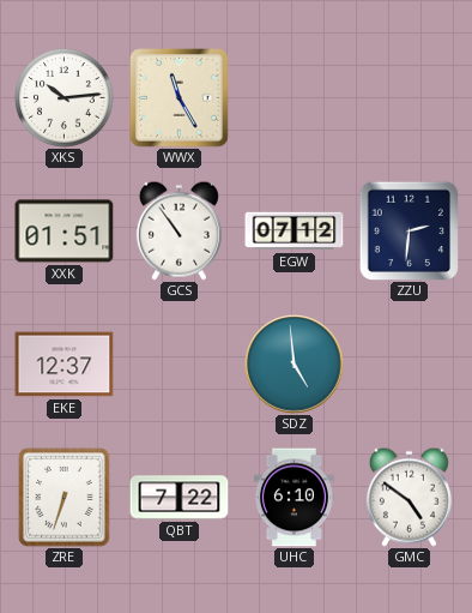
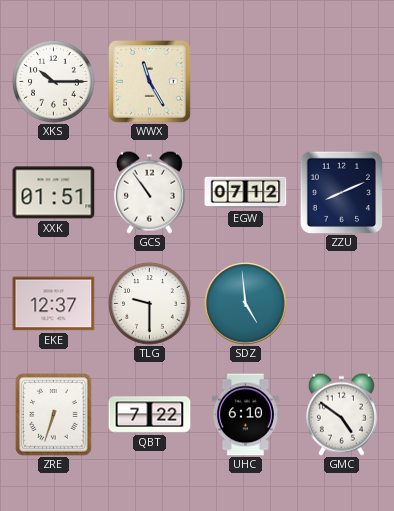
XKS: 10:14 -> 10:15
ZZU: 2:31 -> 8:11
TLG: none -> 9:30
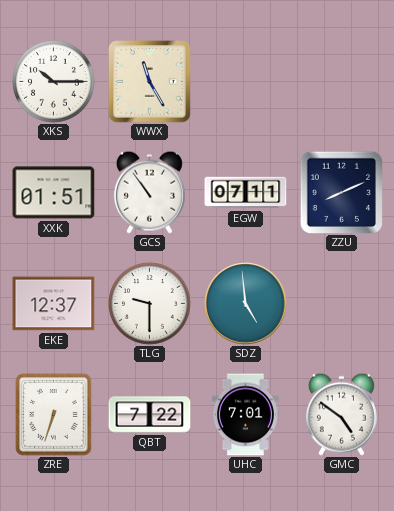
EGW: 07:12 -> 07:11
UHC: 6:10 -> 7:01
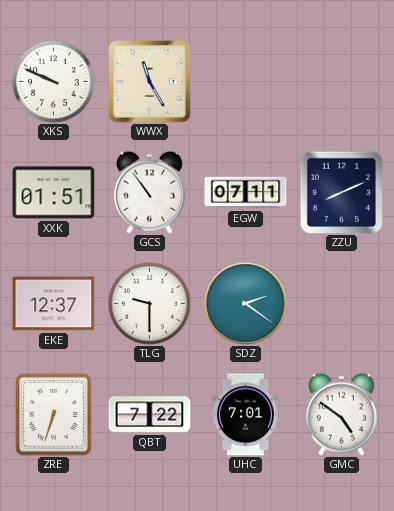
XKS: 10:15 -> 9:49
SDZ: 4:59 -> 2:21
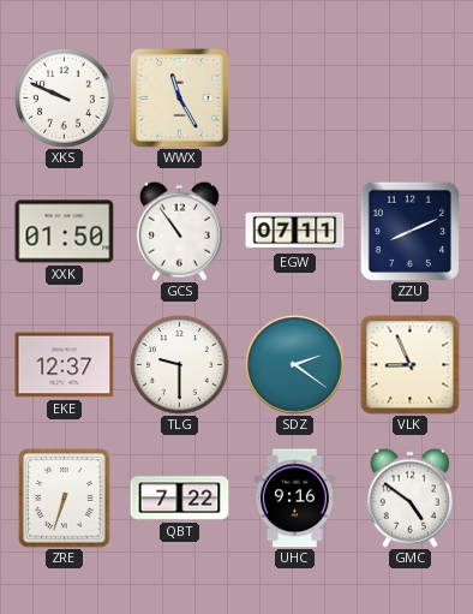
XXK: 01:51 -> 01:50
VLK: none -> 8:56
UHC: 7:01 -> 9:16
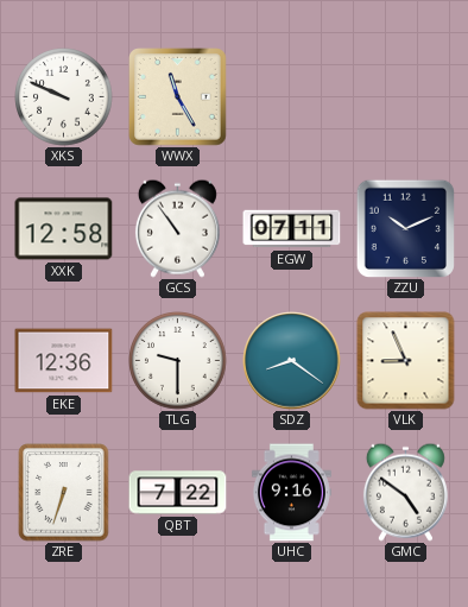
XXK: 01:50 -> 12:58
ZZU: 8:11 -> 10:11
EKE: 12:37 -> 12:36
SDZ: 2:21 -> 8:21
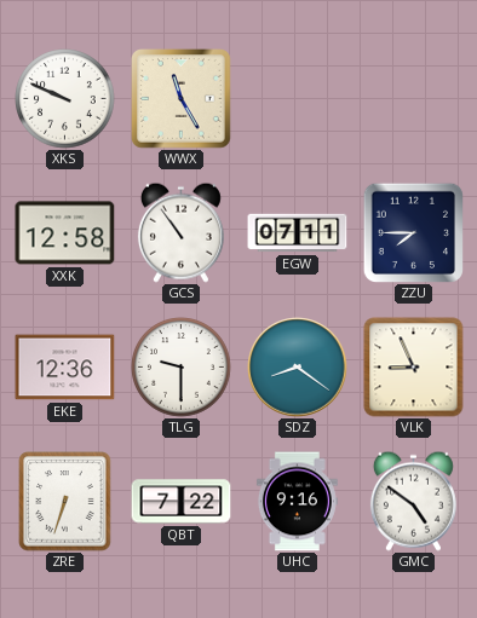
ZZU: 10:11 -> 7:45
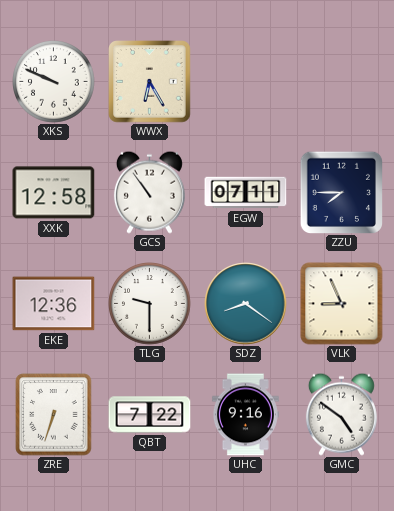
WWX: 11:25 -> 6:25
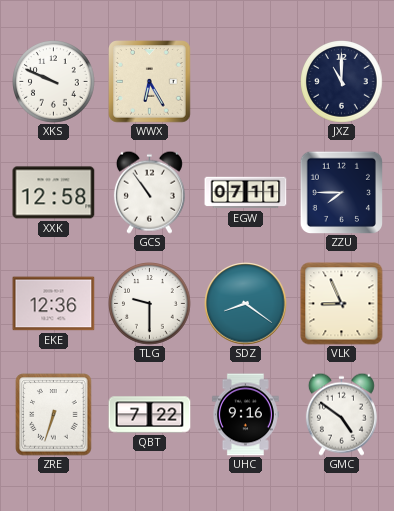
JXZ: none -> 11:00
